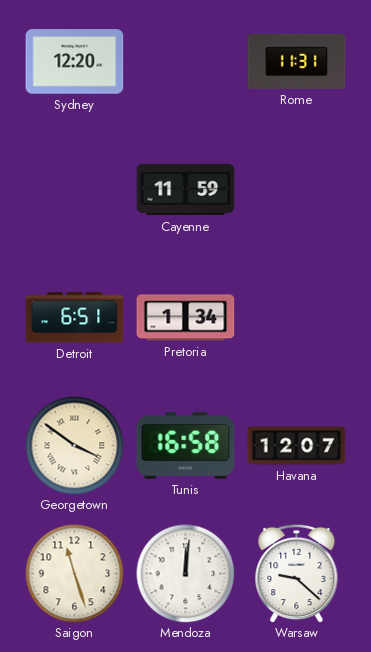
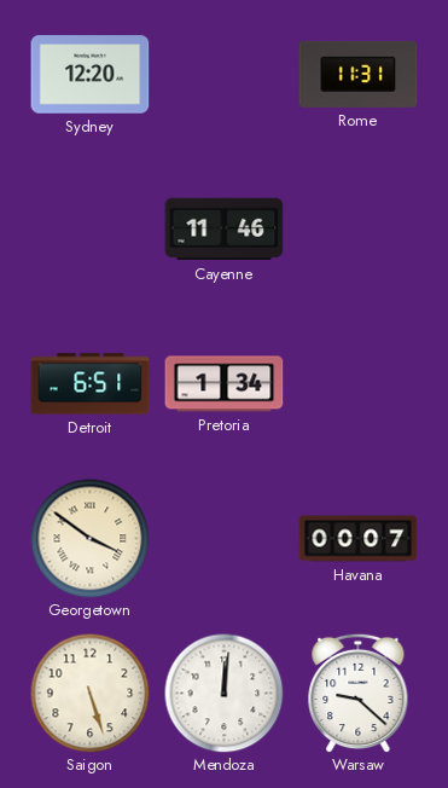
Cayenne: 11:59 -> 11:46
Tunis: 16:58 -> none
Havana: 12:07 -> 00:07
Saigon: 11:27 -> 5:27
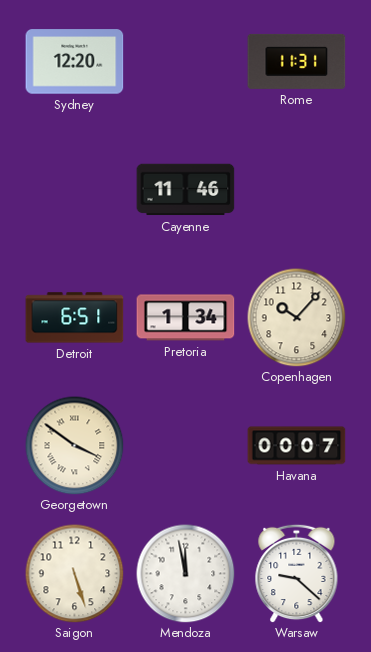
Copenhagen: none -> 10:07
Mendoza: 12:01 -> 11:58
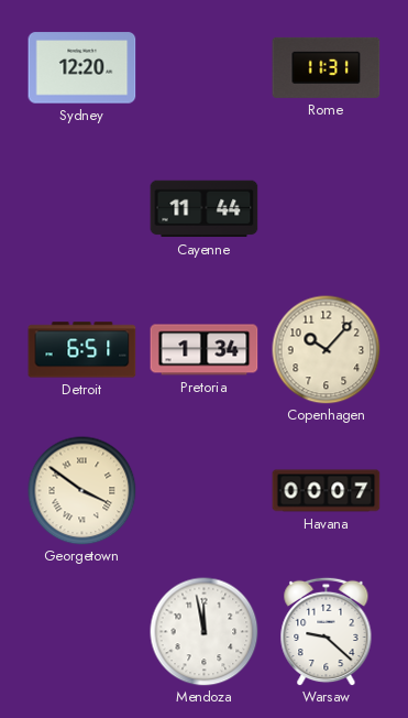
Cayenne: 11:46 -> 11:44
Saigon: 5:27 -> none
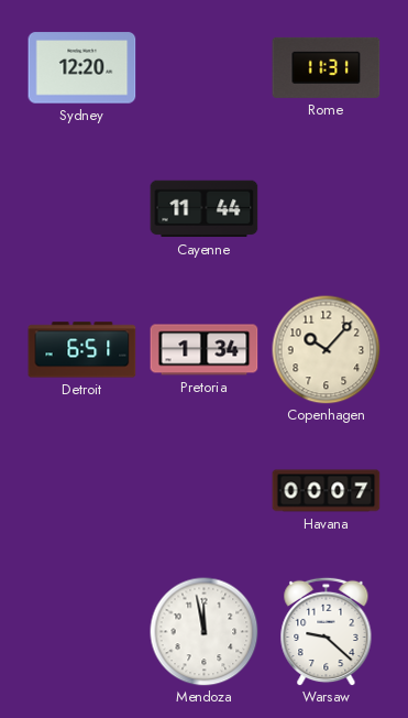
Georgetown: 3:51 -> none
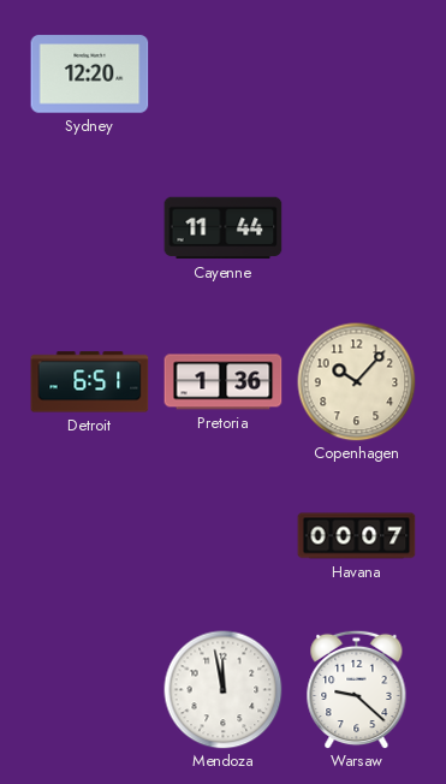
Rome: 11:31 -> none
Pretoria: 1:34 -> 1:36
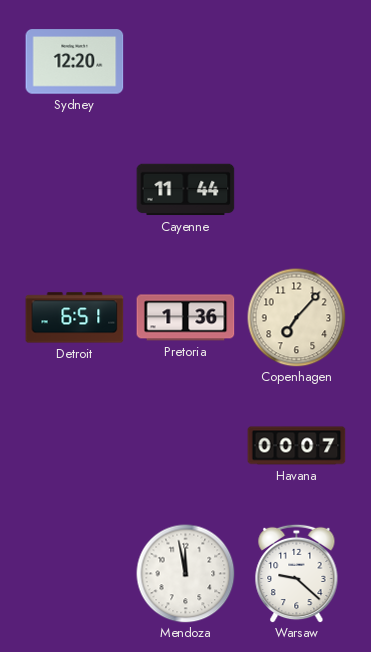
Copenhagen: 10:07 -> 7:07
